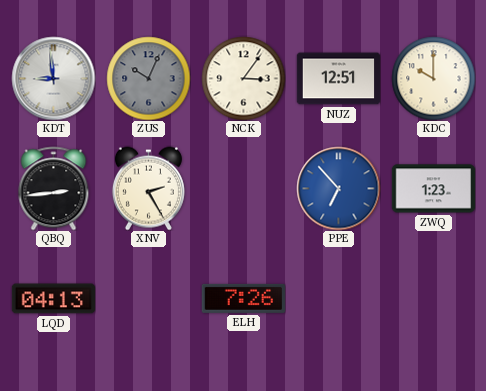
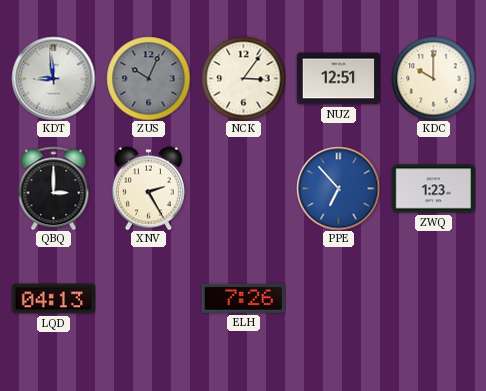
QBQ: 2:44 -> 3:00
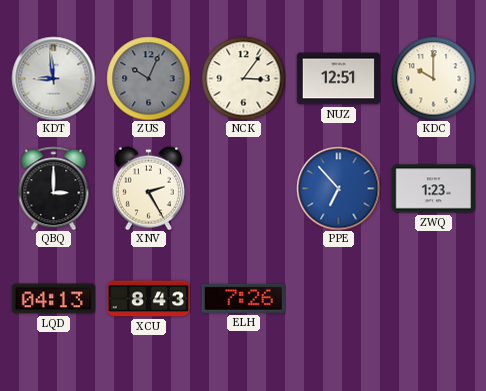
XCU: none -> 8:43
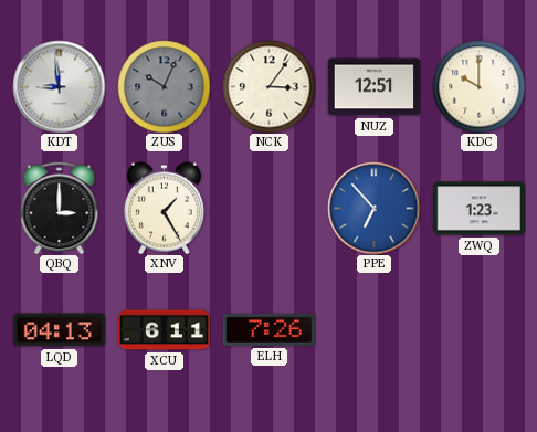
XNV: 2:25 -> 1:25
XCU: 8:43 -> 6:11
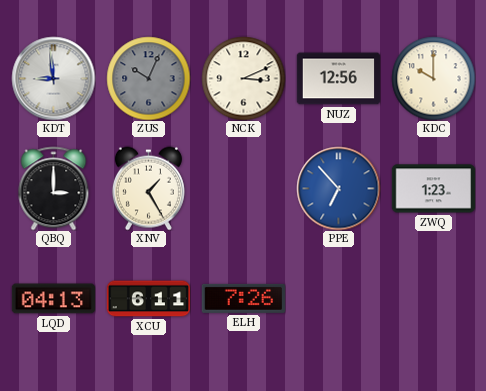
NCK: 3:06 -> 3:11
NUZ: 12:51 -> 12:56
